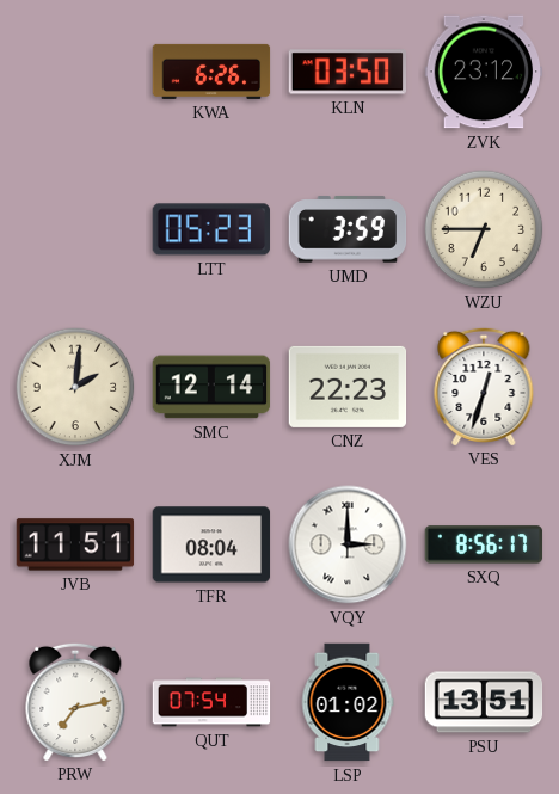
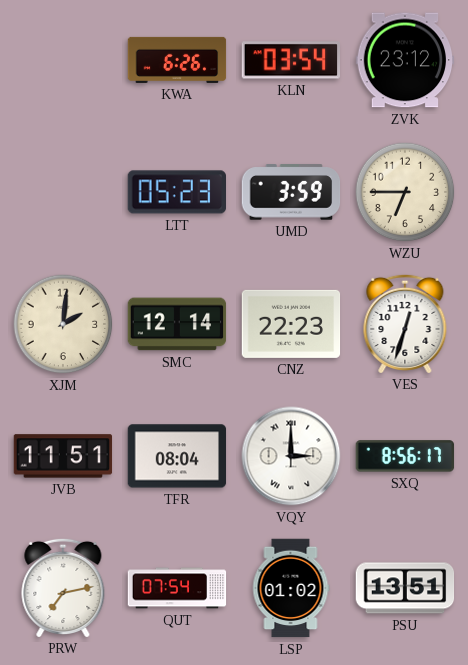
KLN: 03:50 -> 03:54
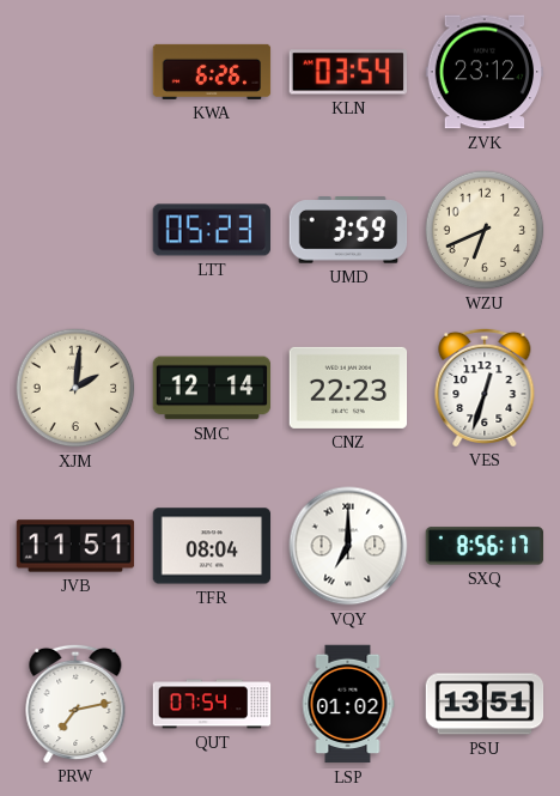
WZU: 6:45 -> 6:41
VQY: 3:00 -> 7:00
